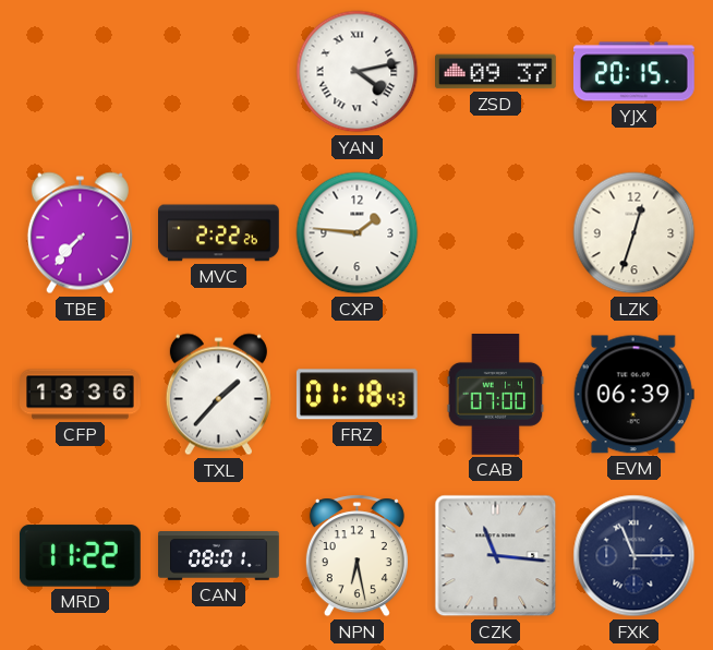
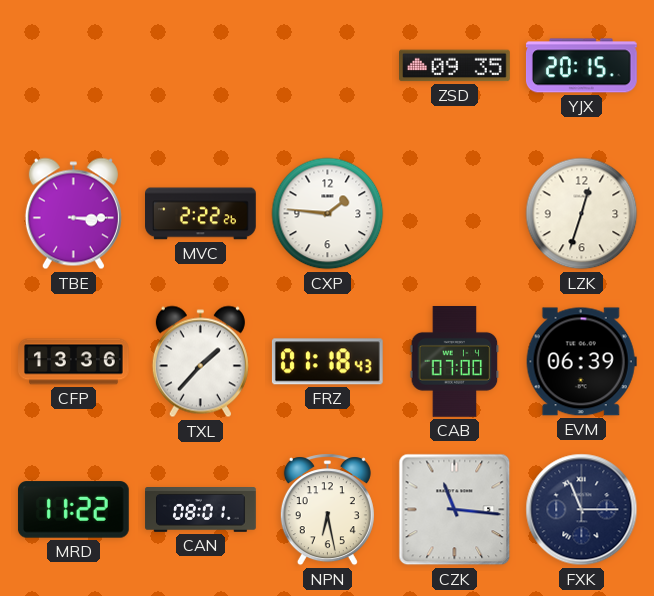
YAN: 4:13 -> none
ZSD: 09:37 -> 09:35
TBE: 7:37 -> 3:15
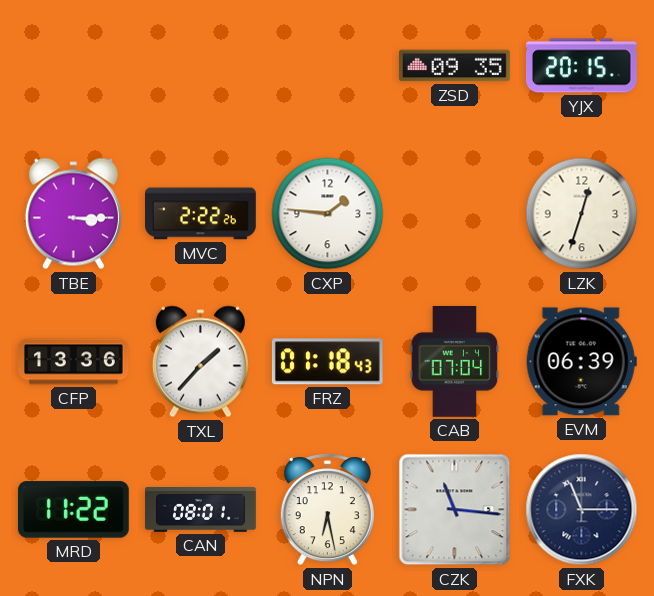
CAB: 07:00 -> 07:04
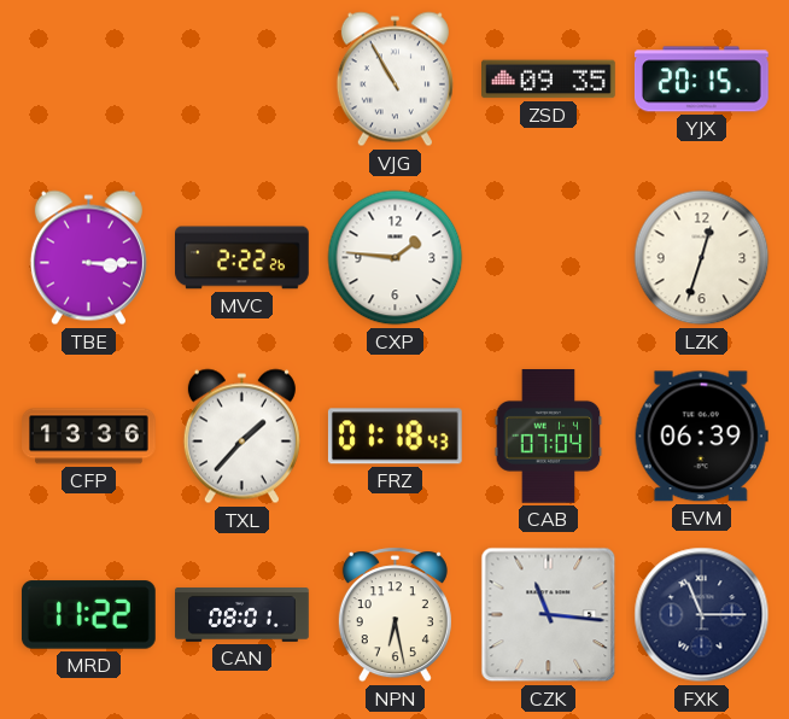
VJG: none -> 10:55
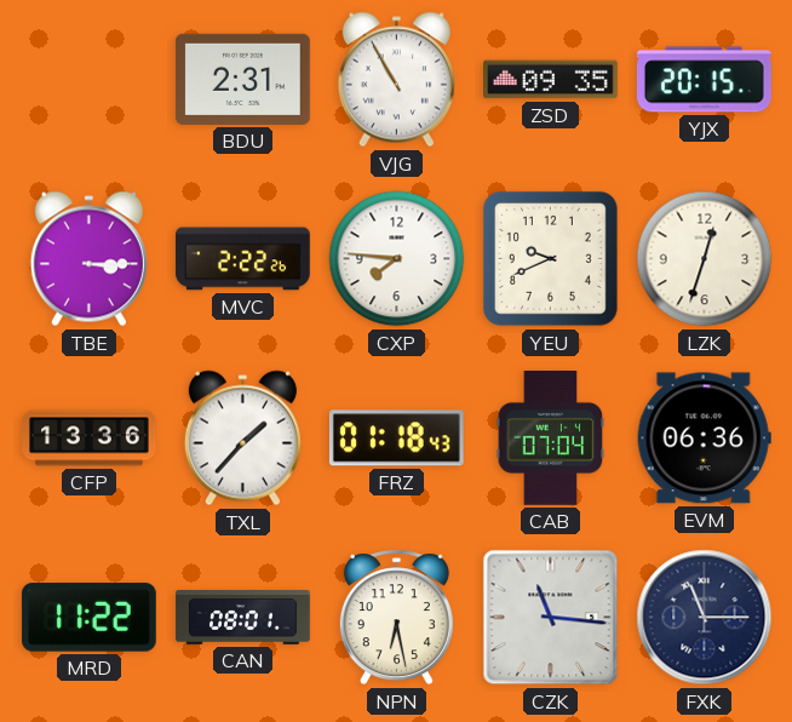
BDU: none -> 2:31
CXP: 1:46 -> 7:46
YEU: none -> 9:41
EVM: 06:39 -> 06:36
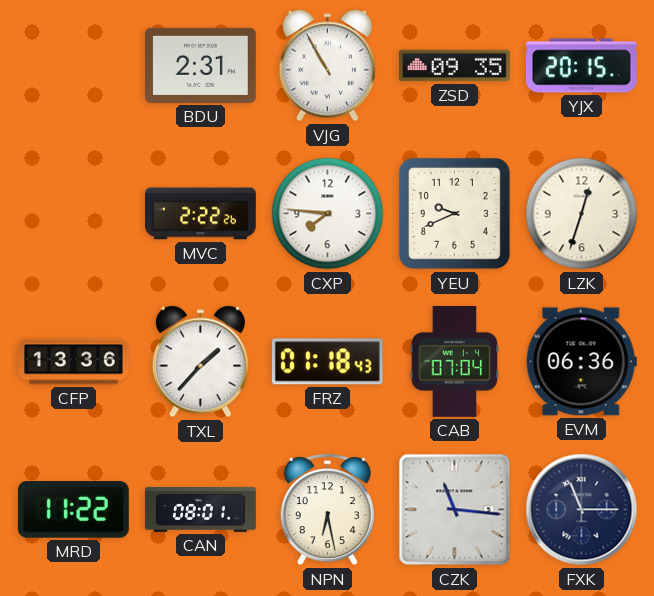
TBE: 3:15 -> none
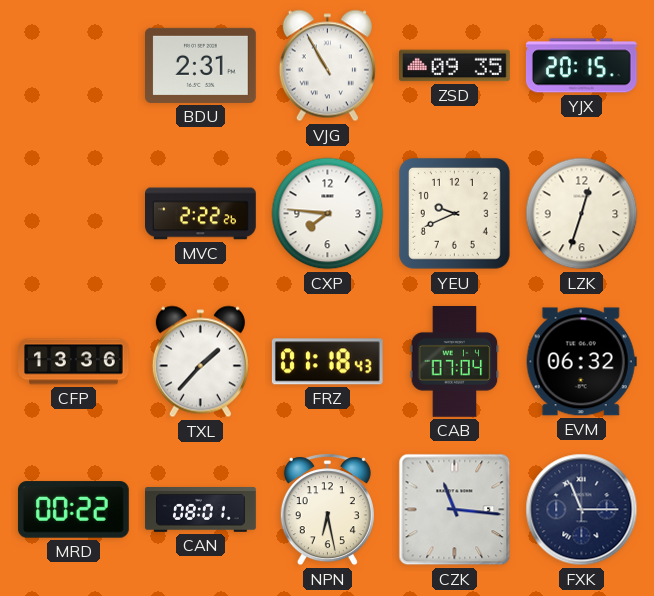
EVM: 06:36 -> 06:32
MRD: 11:22 -> 00:22
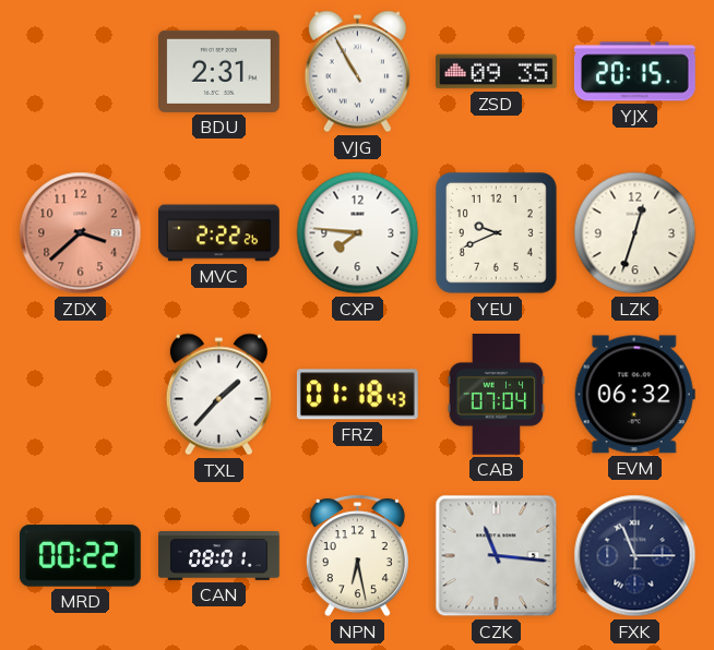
ZDX: none -> 3:38
CFP: 13:36 -> none
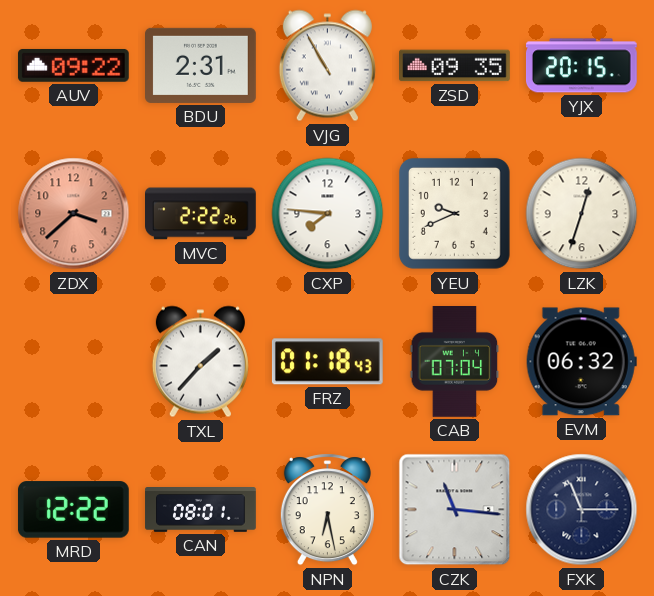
AUV: none -> 09:22
MRD: 00:22 -> 12:22
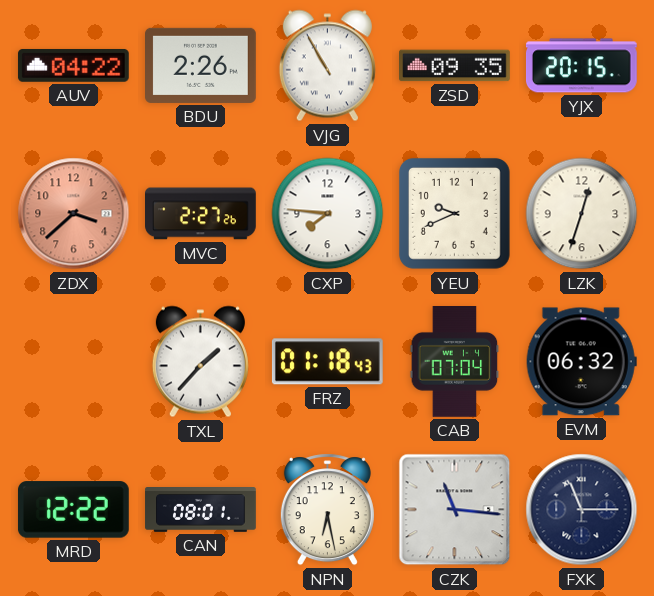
AUV: 09:22 -> 04:22
BDU: 2:31 -> 2:26
MVC: 2:22 -> 2:27
